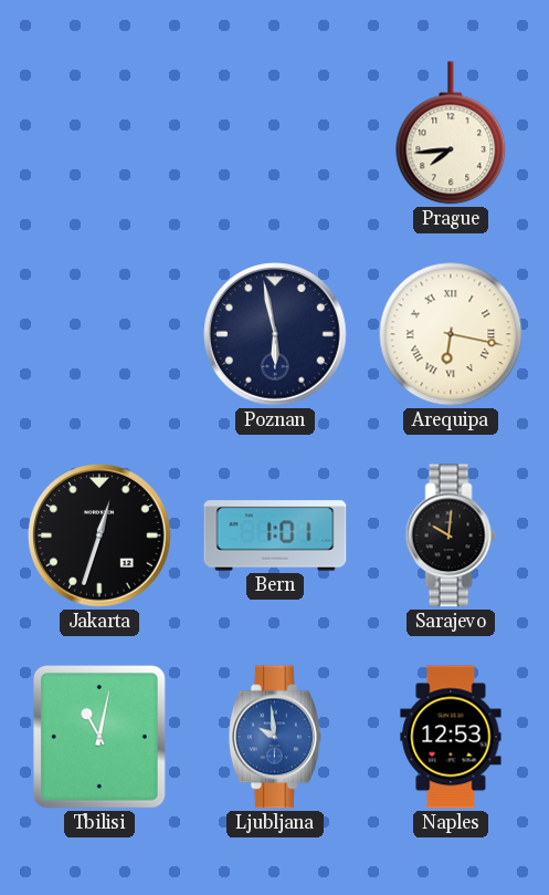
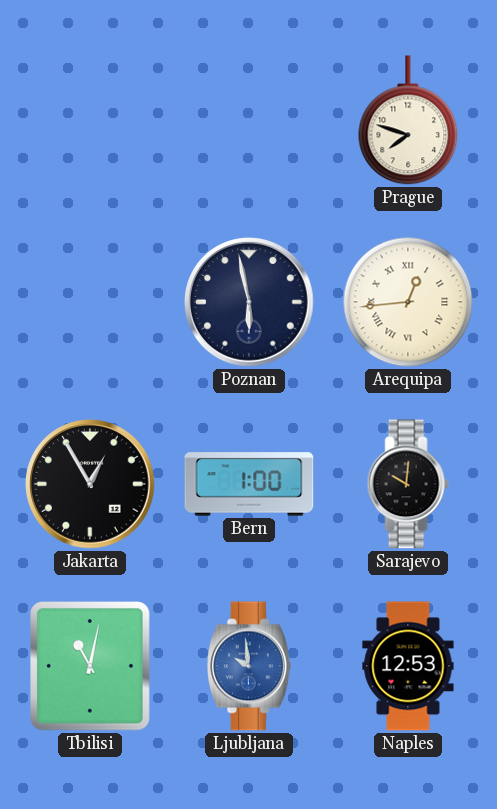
Prague: 7:44 -> 7:48
Arequipa: 6:17 -> 12:44
Jakarta: 12:33 -> 12:55
Bern: 1:01 -> 1:00
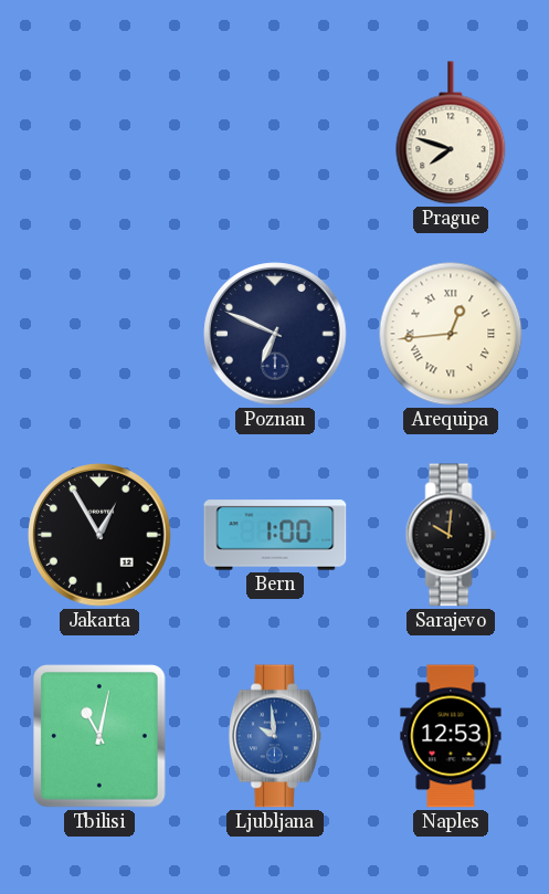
Poznan: 5:58 -> 6:49
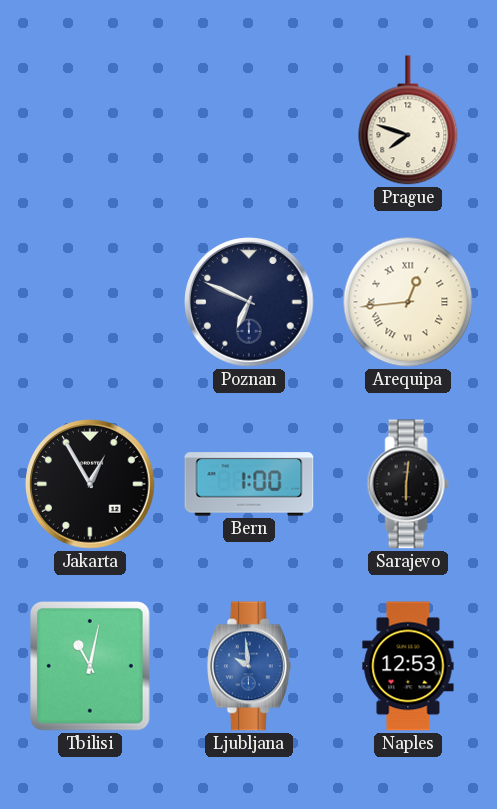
Sarajevo: 10:01 -> 6:01
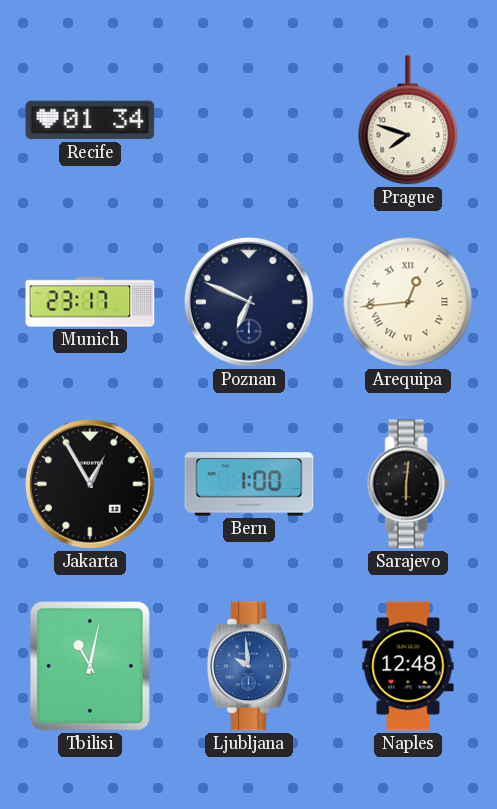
Recife: none -> 01:34
Munich: none -> 23:17
Naples: 12:53 -> 12:48
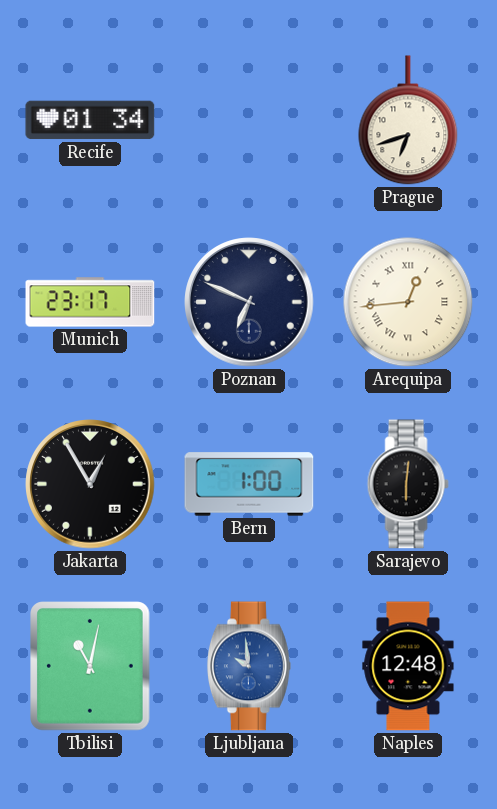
Prague: 7:48 -> 6:42
